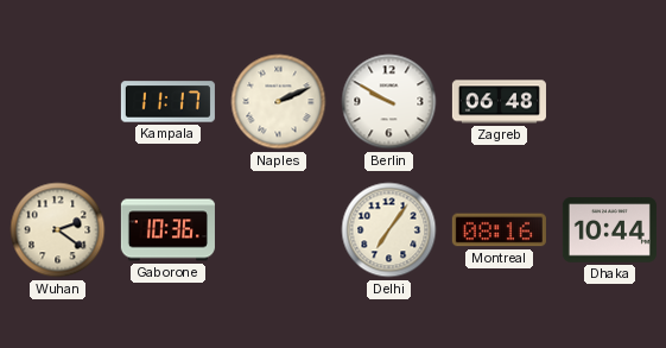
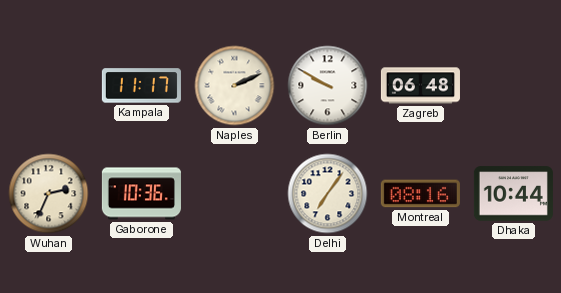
Wuhan: 2:21 -> 2:34
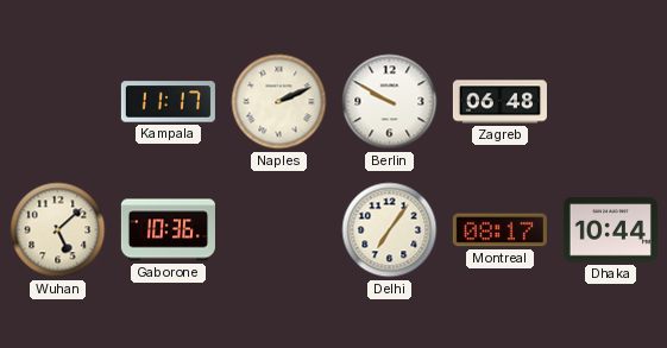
Wuhan: 2:34 -> 5:08
Montreal: 08:16 -> 08:17
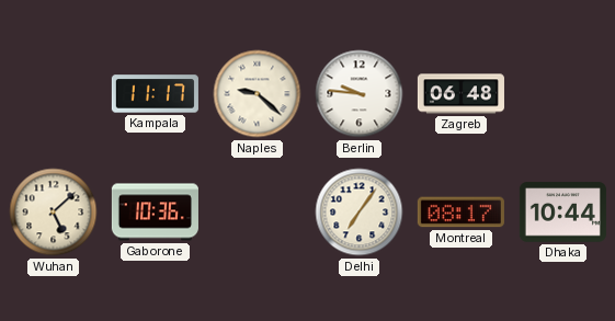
Naples: 2:11 -> 9:22
Berlin: 9:50 -> 9:46
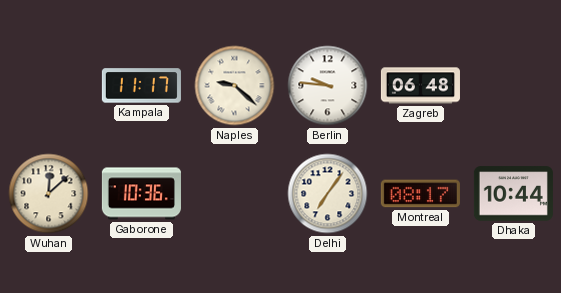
Wuhan: 5:08 -> 12:08
